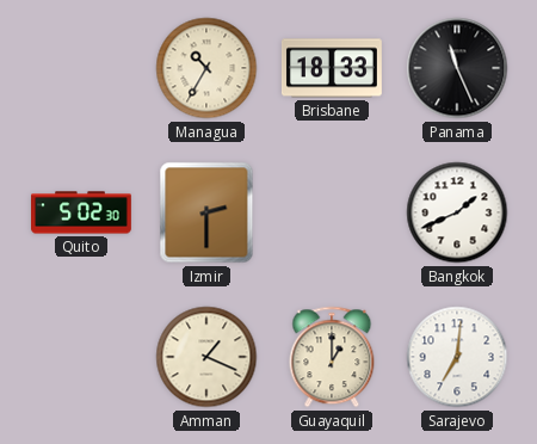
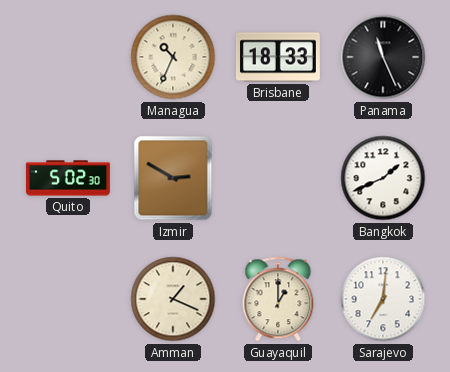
Managua: 10:35 -> 10:34
Izmir: 2:30 -> 2:50
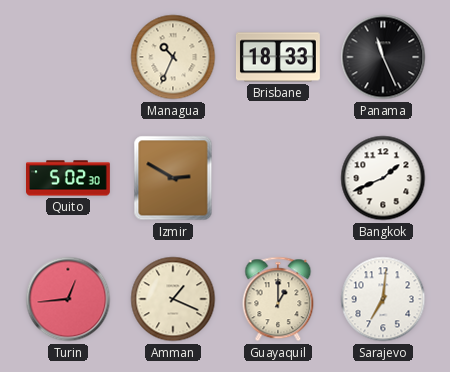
Turin: none -> 12:44
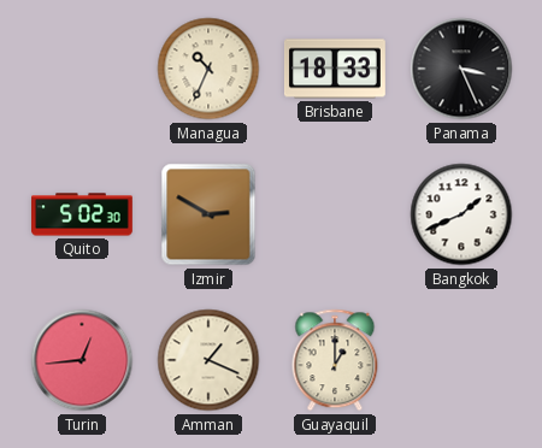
Panama: 11:26 -> 3:26
Sarajevo: 7:01 -> none
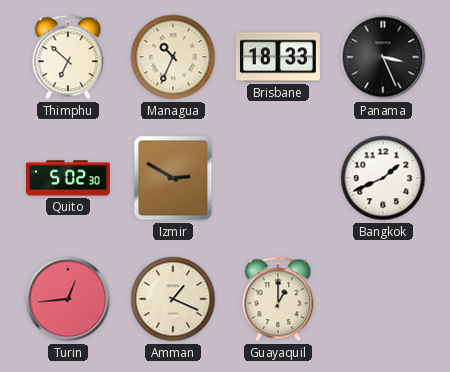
Thimphu: none -> 6:52
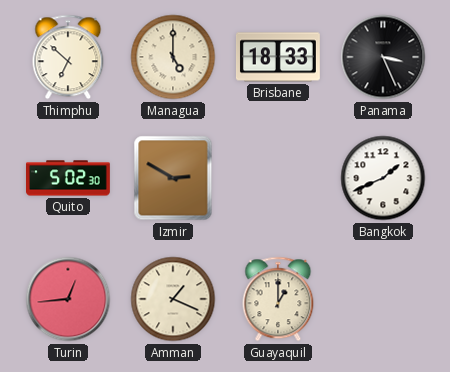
Managua: 10:34 -> 5:00
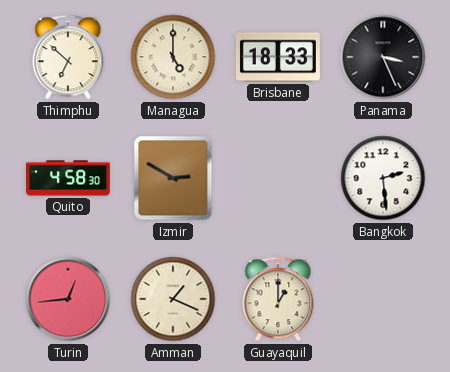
Quito: 5:02 -> 4:58
Bangkok: 1:41 -> 2:29
